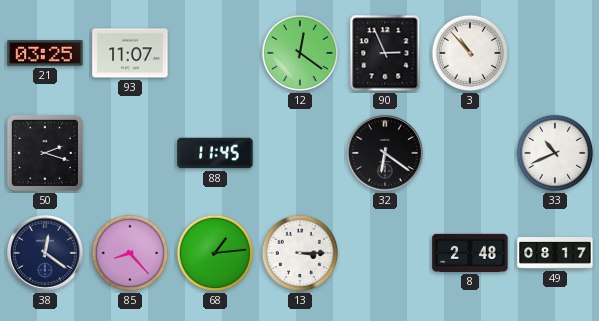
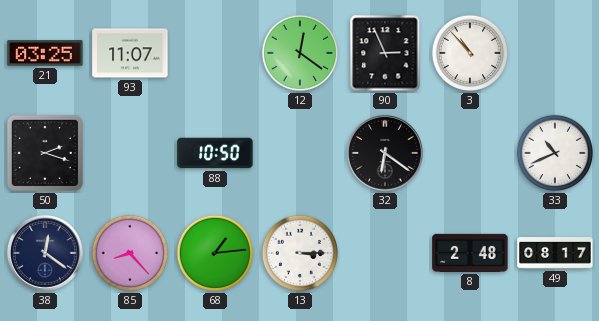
88: 11:45 -> 10:50
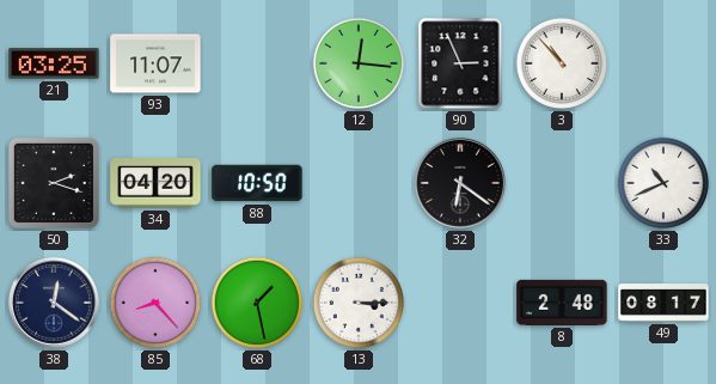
12: 12:21 -> 12:16
34: none -> 04:20
68: 1:14 -> 1:28
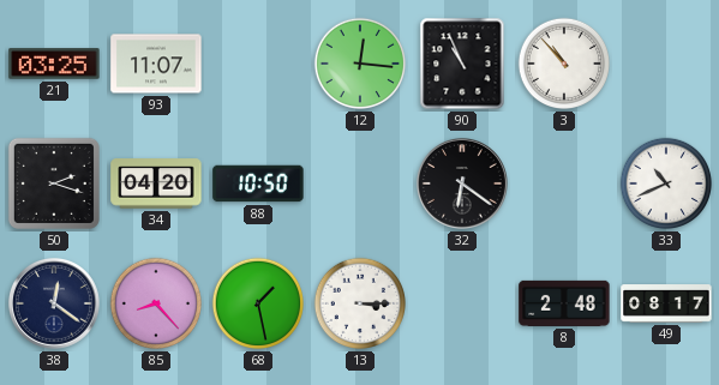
90: 2:56 -> 10:56
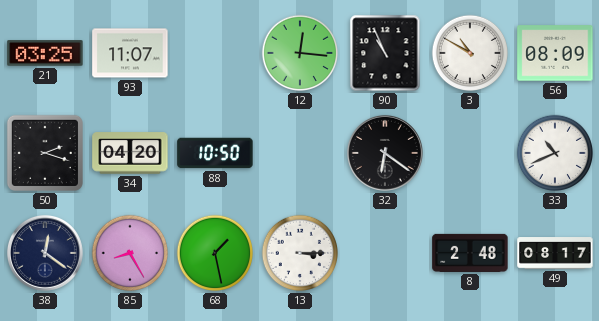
3: 10:53 -> 10:50
56: none -> 08:09
85: 8:23 -> 8:25
